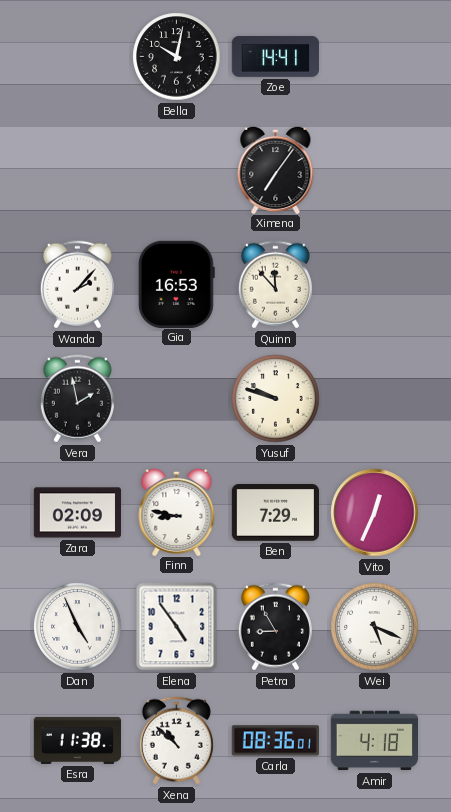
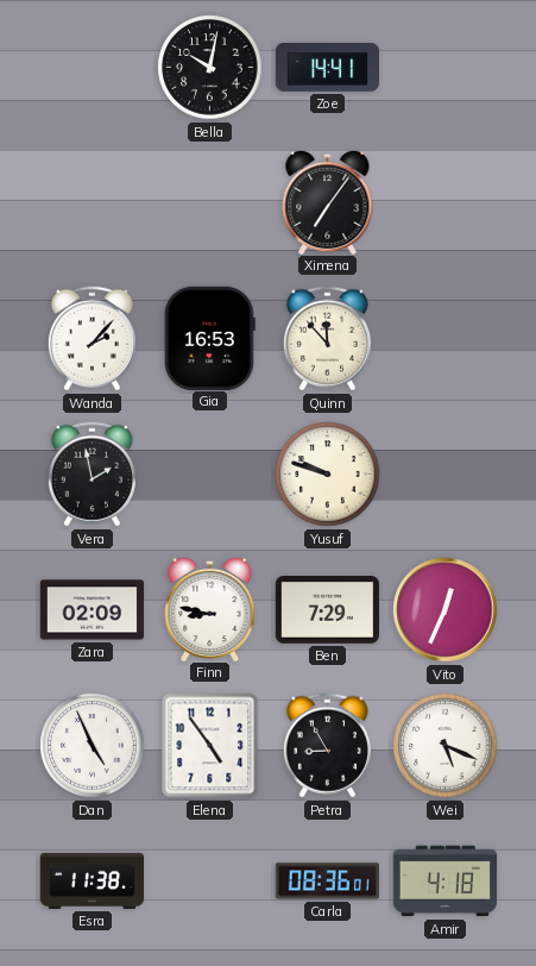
Xena: 10:52 -> none
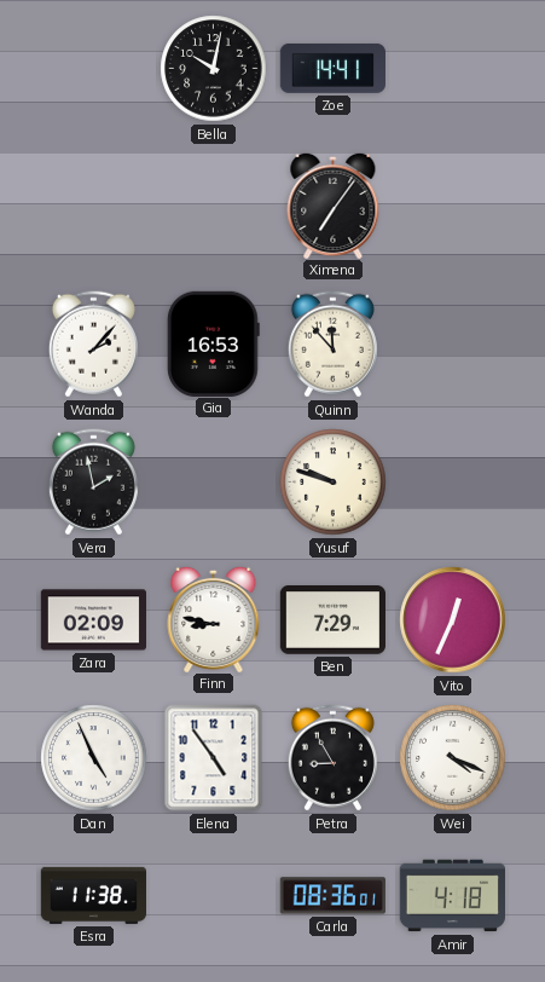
Wei: 5:19 -> 4:19
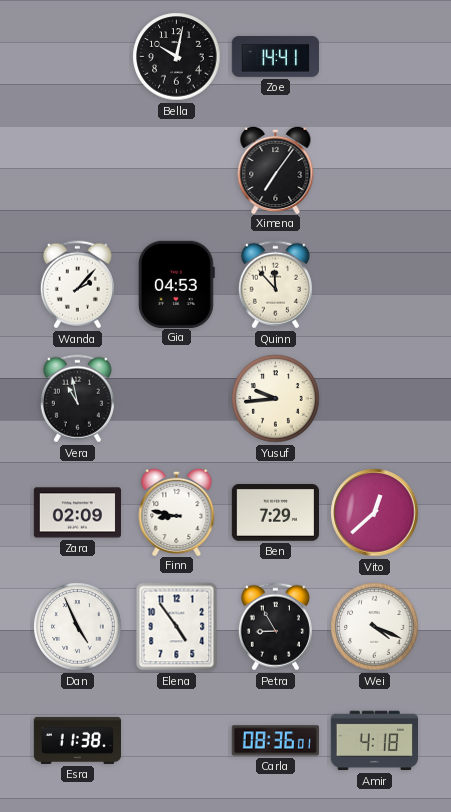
Gia: 16:53 -> 04:53
Vera: 1:58 -> 10:58
Yusuf: 9:48 -> 9:44
Vito: 12:34 -> 12:38
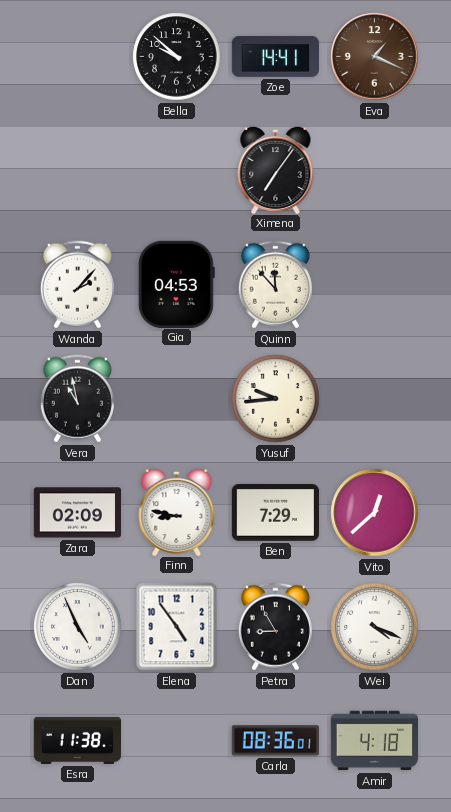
Bella: 10:02 -> 9:52
Eva: none -> 1:19
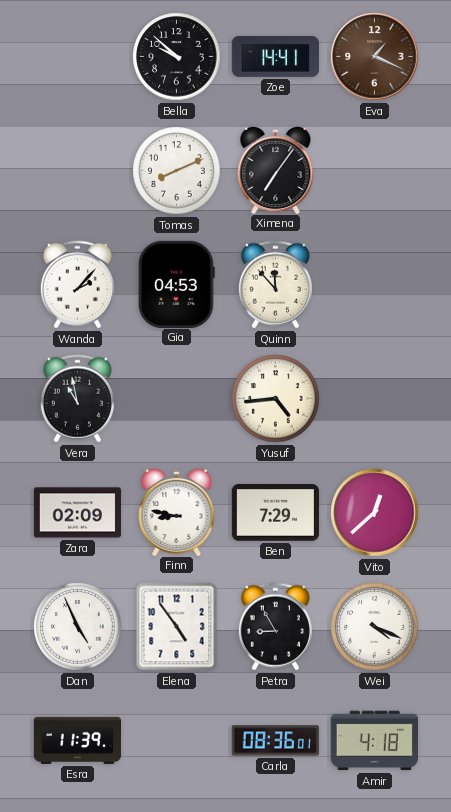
Tomas: none -> 8:11
Yusuf: 9:44 -> 4:44
Esra: 11:38 -> 11:39
